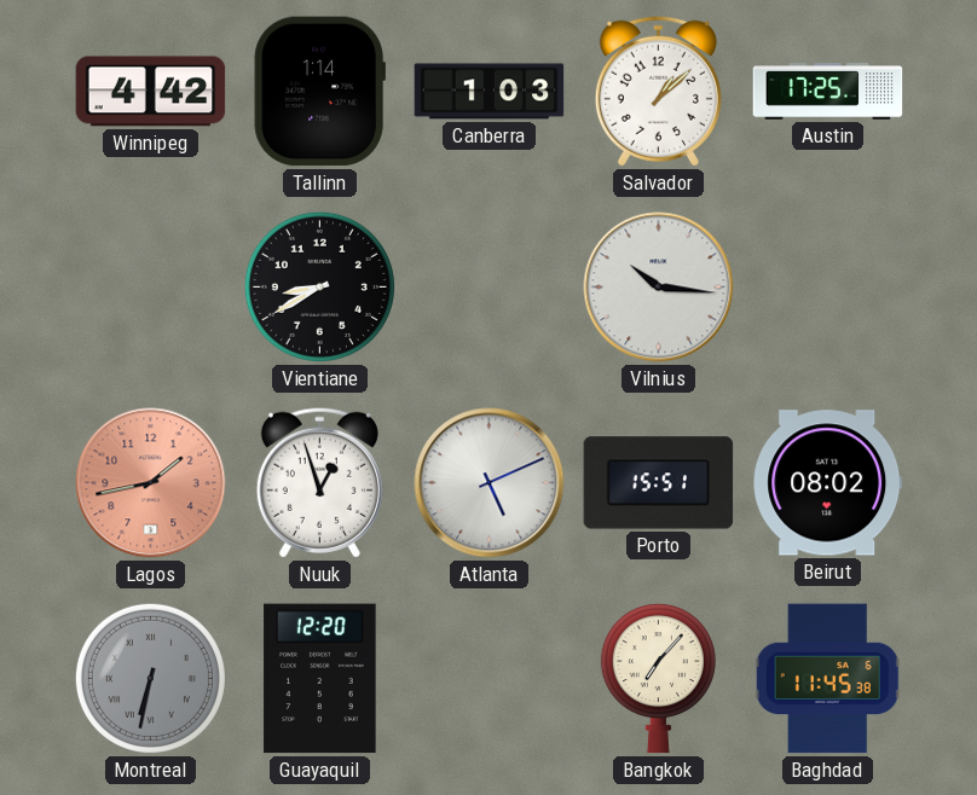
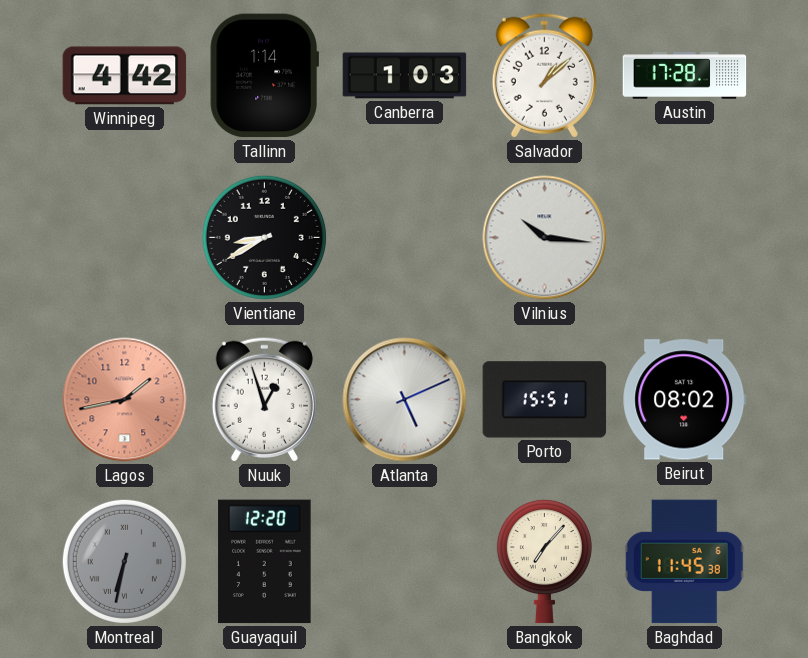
Austin: 17:25 -> 17:28
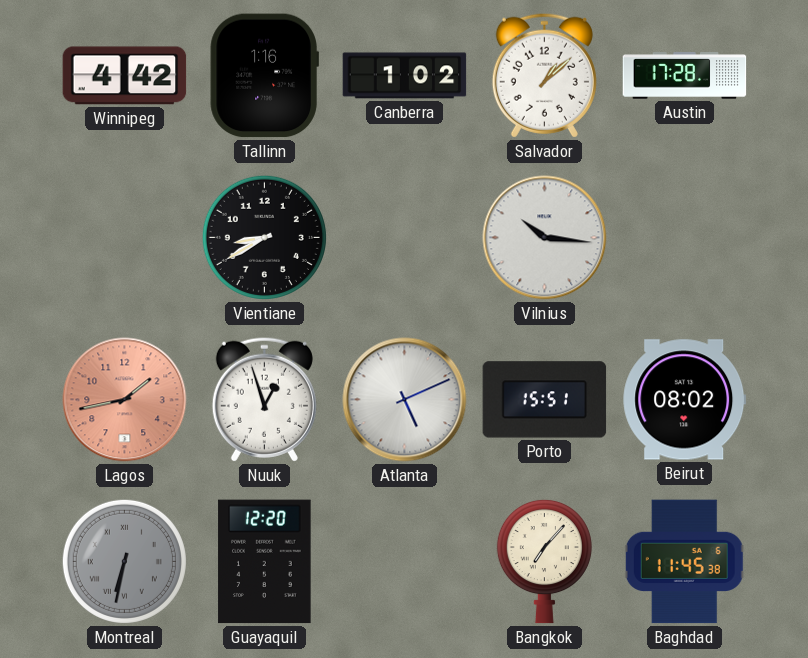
Tallinn: 1:14 -> 1:16
Canberra: 1:03 -> 1:02
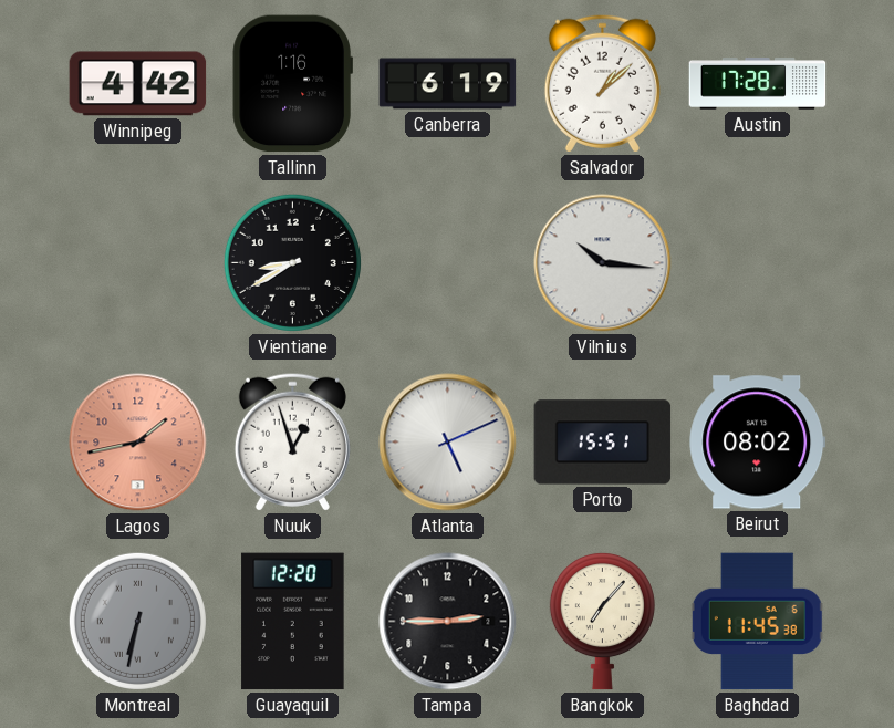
Canberra: 1:02 -> 6:19
Tampa: none -> 2:45
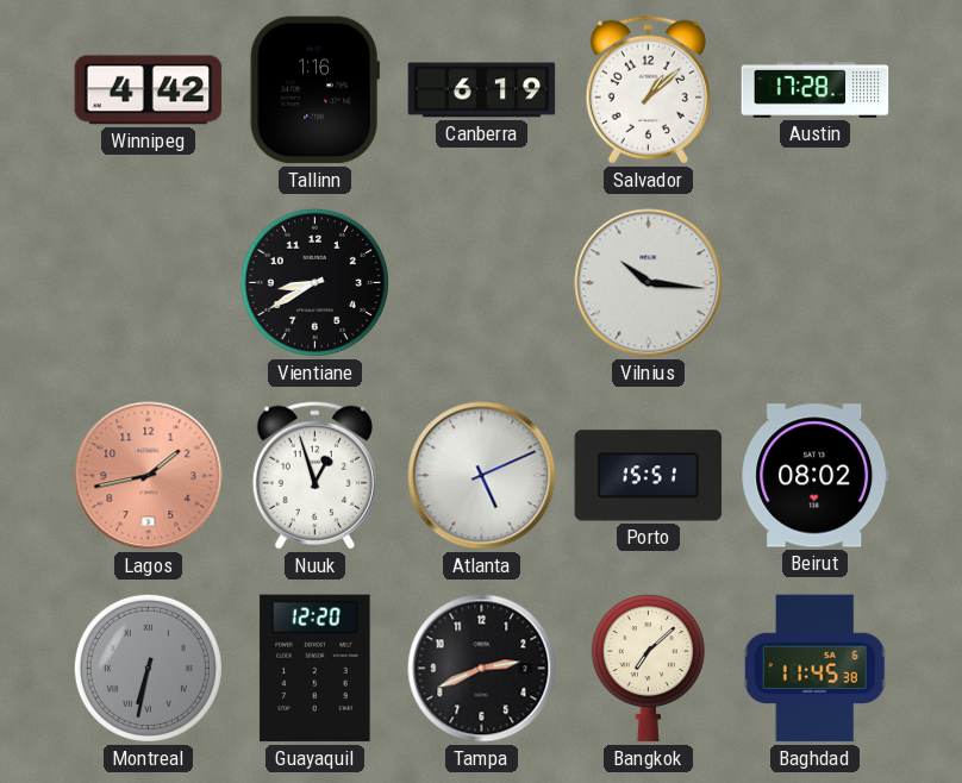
Tampa: 2:45 -> 2:41
Bangkok: 7:07 -> 7:08
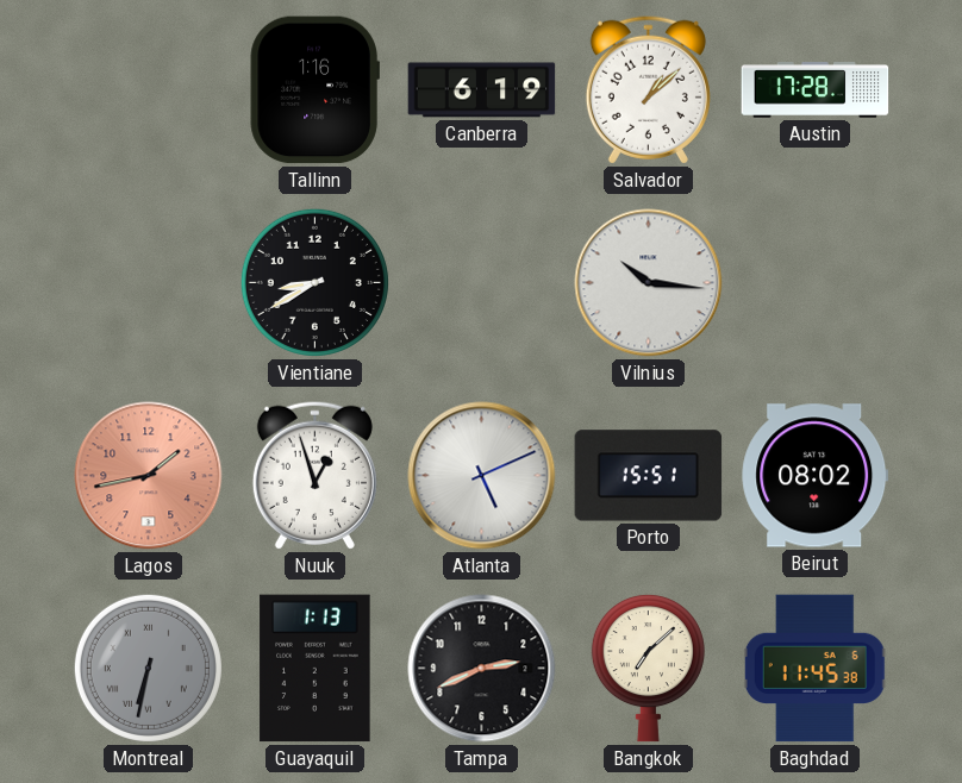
Winnipeg: 4:42 -> none
Guayaquil: 12:20 -> 1:13
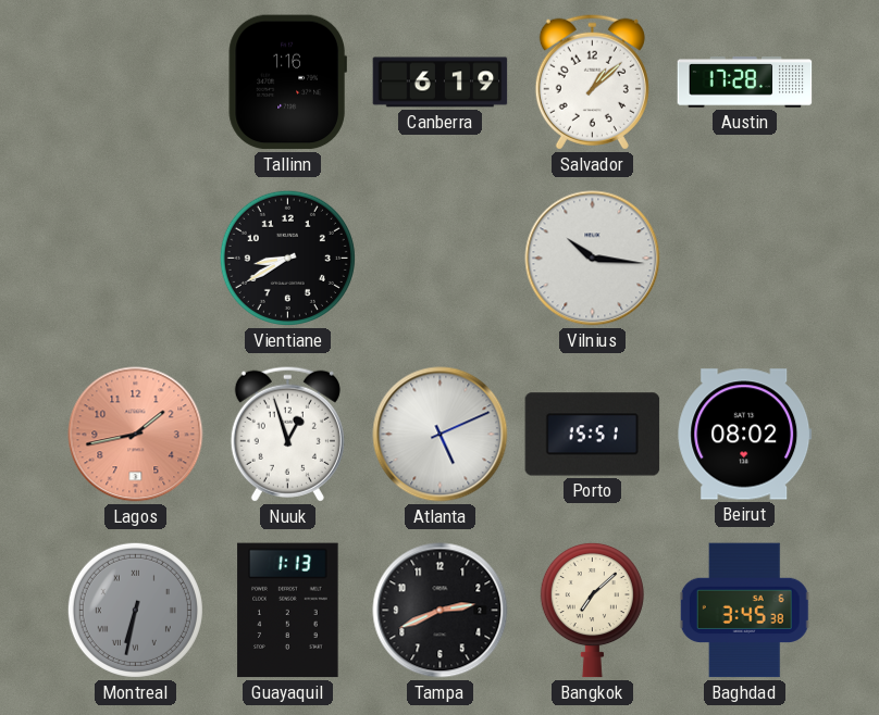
Baghdad: 11:45 -> 3:45
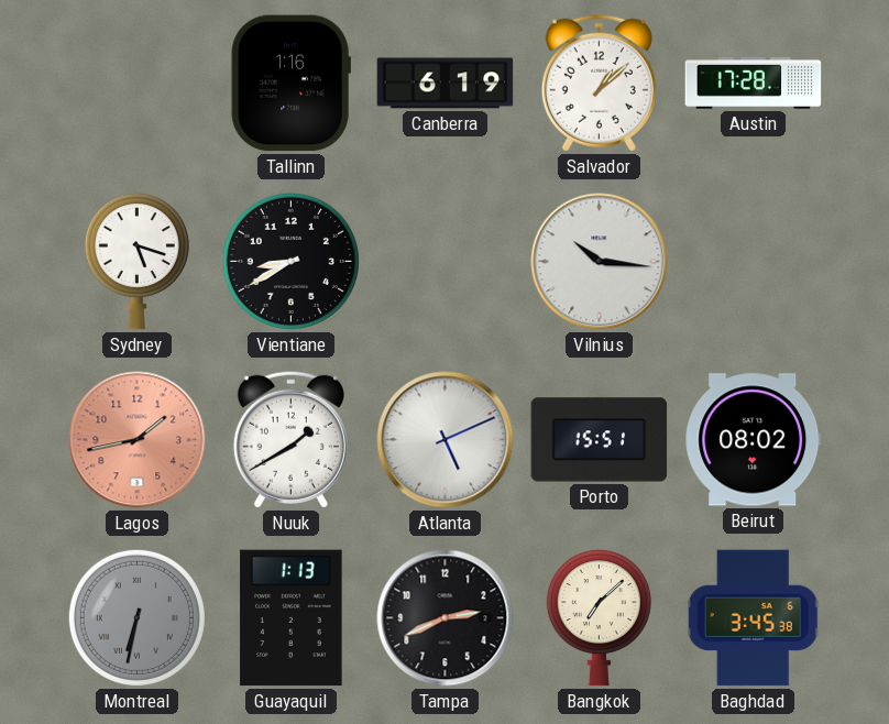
Sydney: none -> 5:18
Nuuk: 12:57 -> 1:40
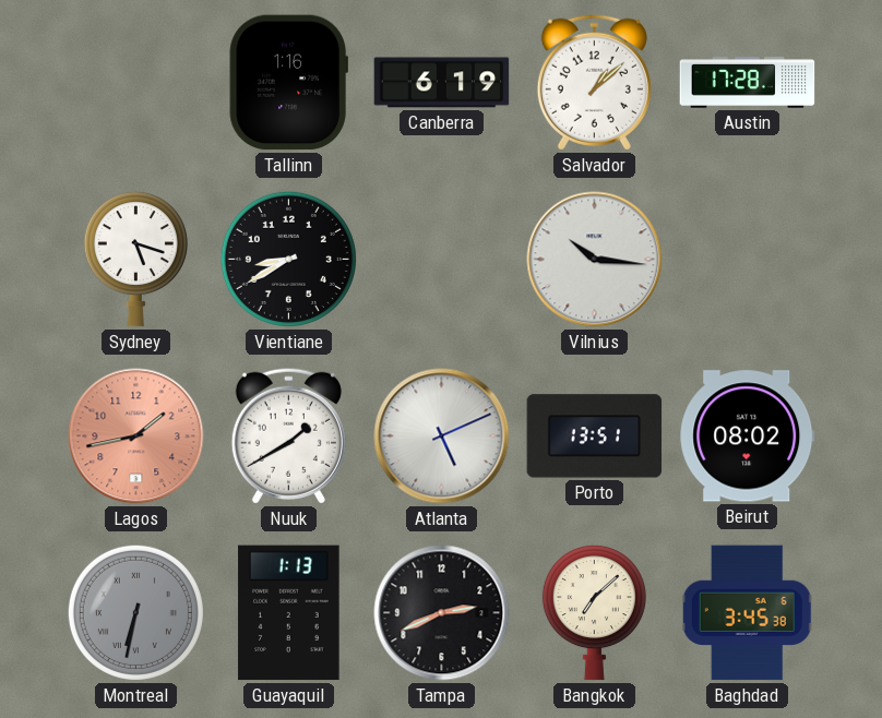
Porto: 15:51 -> 13:51
